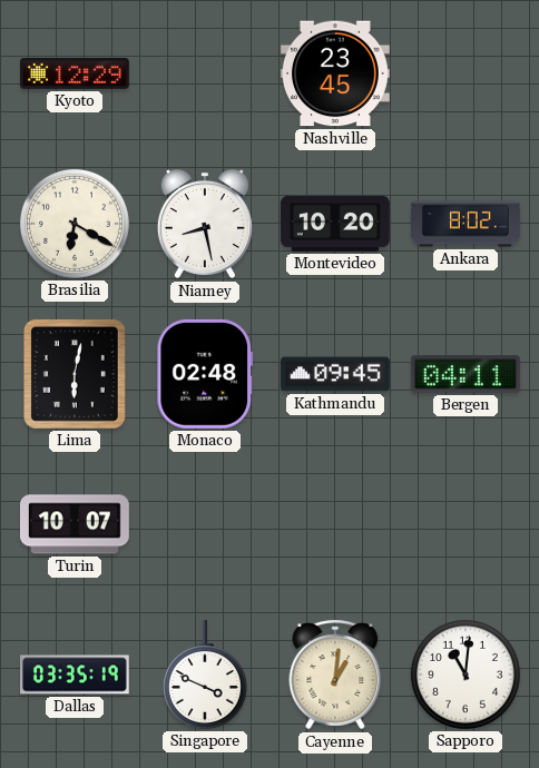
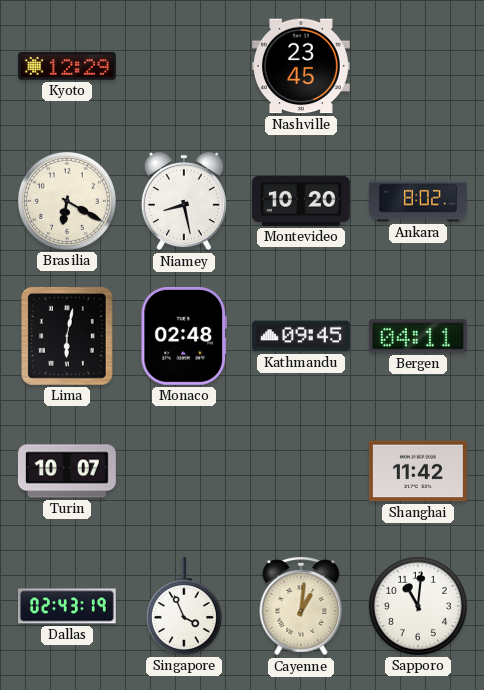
Shanghai: none -> 11:42
Dallas: 03:35 -> 02:43
Singapore: 3:49 -> 3:56
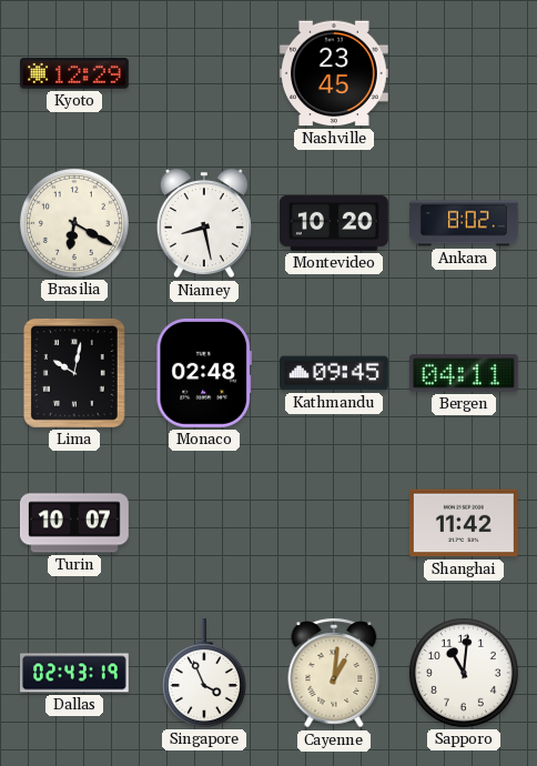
Lima: 6:02 -> 10:02
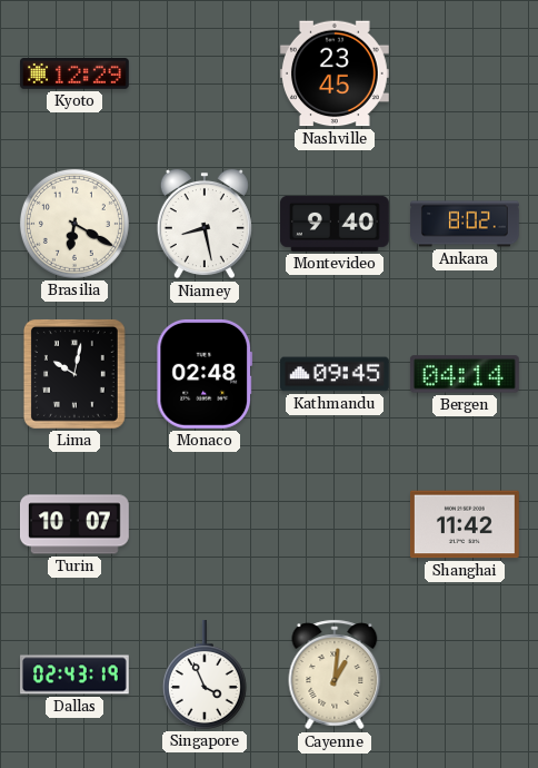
Montevideo: 10:20 -> 9:40
Bergen: 04:11 -> 04:14
Sapporo: 11:01 -> none
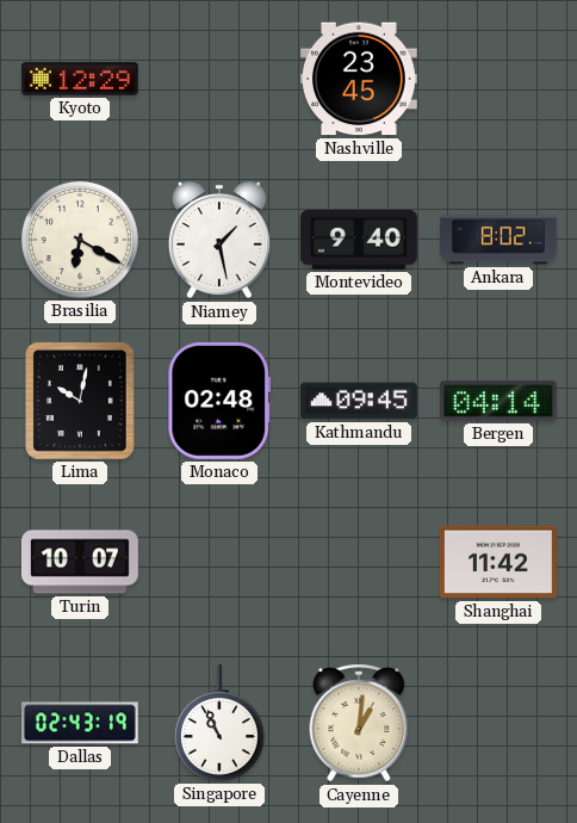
Niamey: 8:28 -> 1:28
Singapore: 3:56 -> 10:56
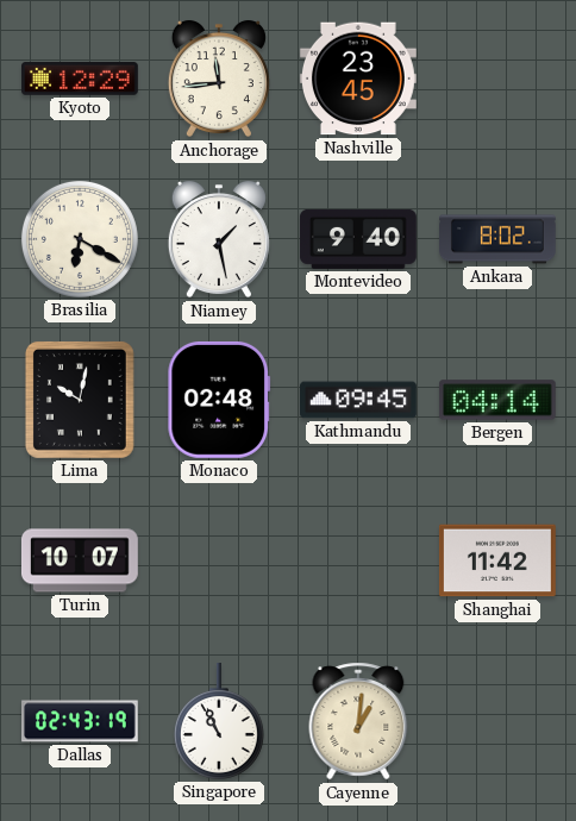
Anchorage: none -> 11:44
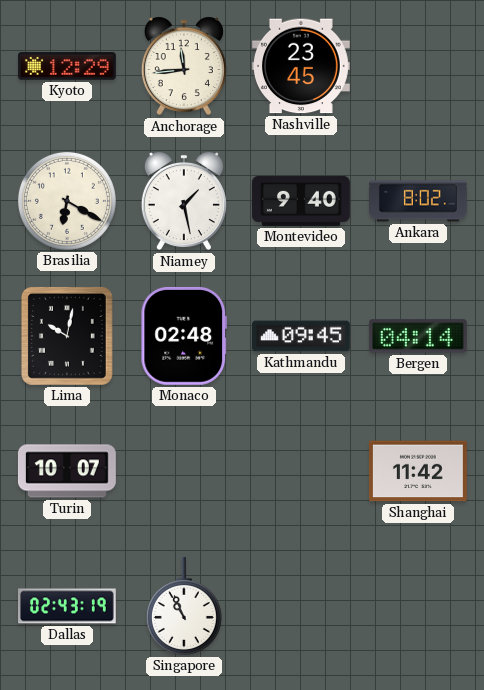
Cayenne: 1:01 -> none
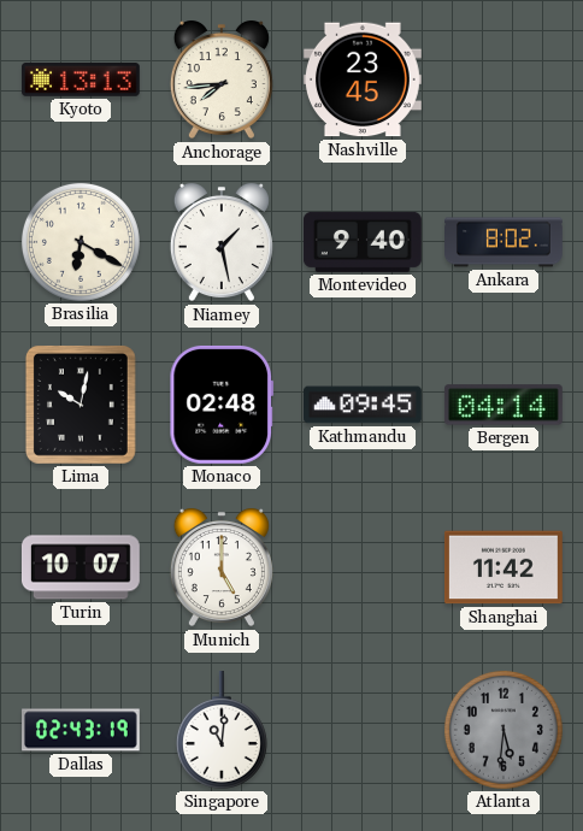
Kyoto: 12:29 -> 13:13
Anchorage: 11:44 -> 7:44
Munich: none -> 5:00
Singapore: 10:56 -> 11:01
Atlanta: none -> 5:31
